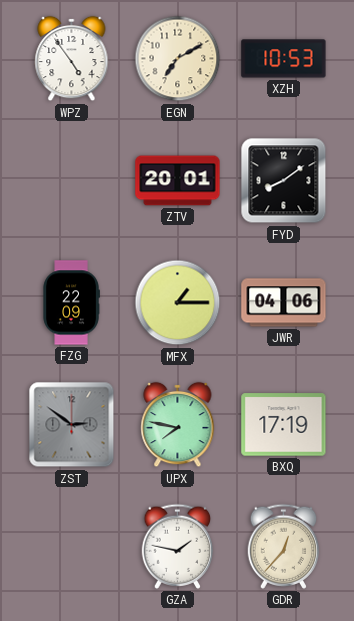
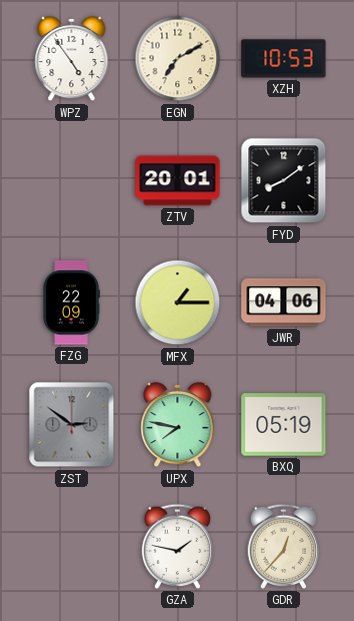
BXQ: 17:19 -> 05:19
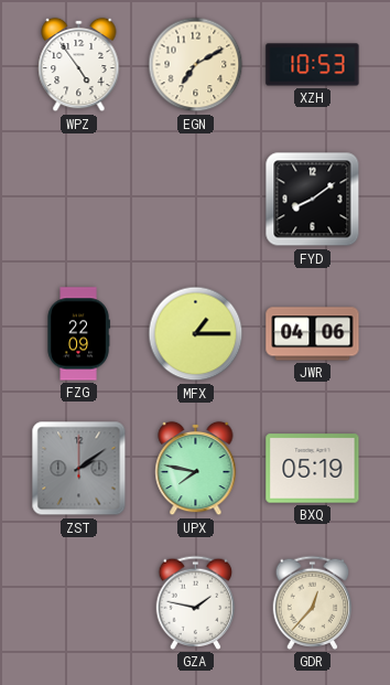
ZTV: 20:01 -> none
ZST: 2:51 -> 2:09
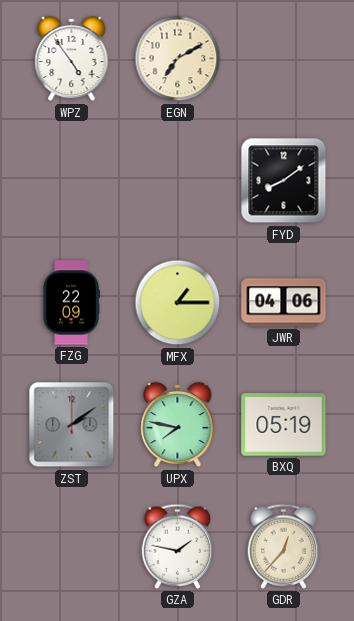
XZH: 10:53 -> none
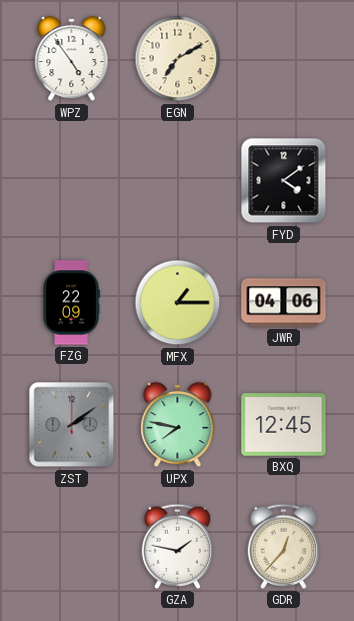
FYD: 8:09 -> 4:09
BXQ: 05:19 -> 12:45
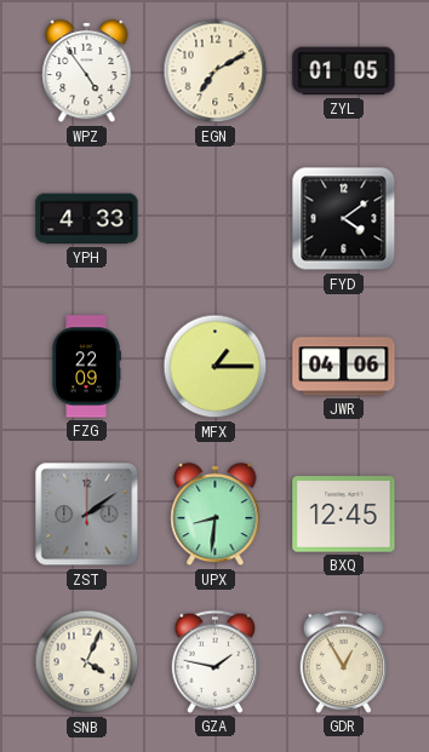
ZYL: none -> 01:05
YPH: none -> 4:33
UPX: 7:47 -> 8:31
SNB: none -> 4:04
GDR: 12:37 -> 12:55
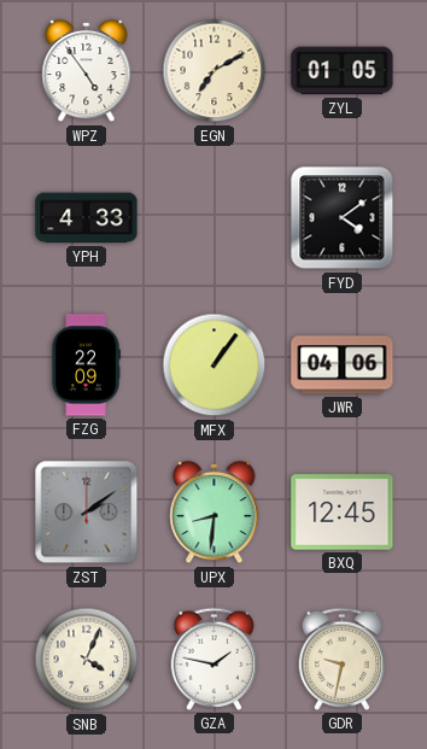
MFX: 1:15 -> 1:06
GDR: 12:55 -> 9:32
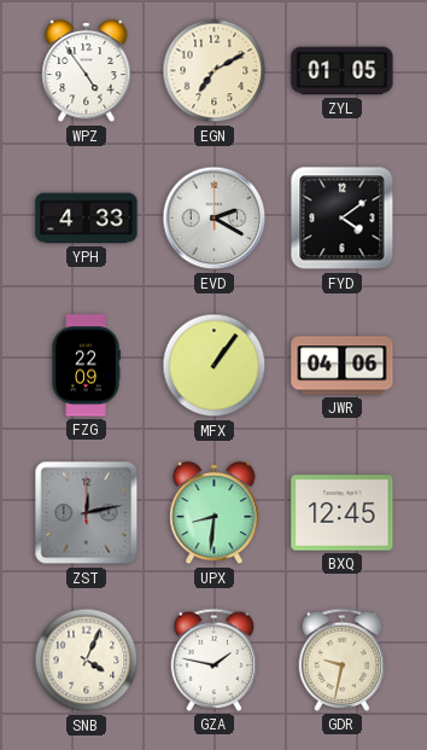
EVD: none -> 2:20
ZST: 2:09 -> 12:13
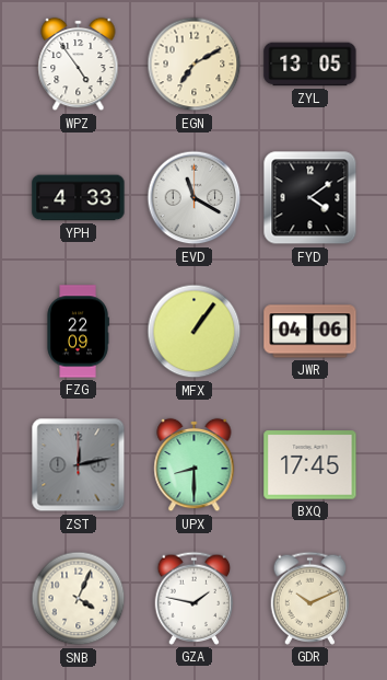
ZYL: 01:05 -> 13:05
EVD: 2:20 -> 11:20
UPX: 8:31 -> 8:30
BXQ: 12:45 -> 17:45
GDR: 9:32 -> 10:11
